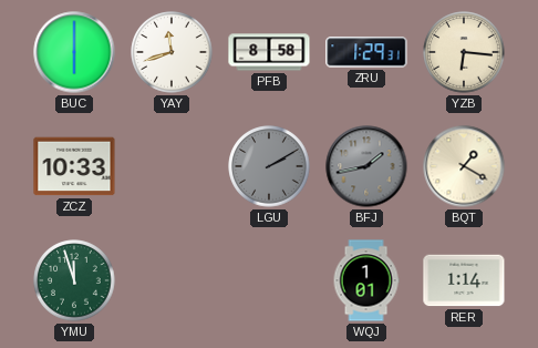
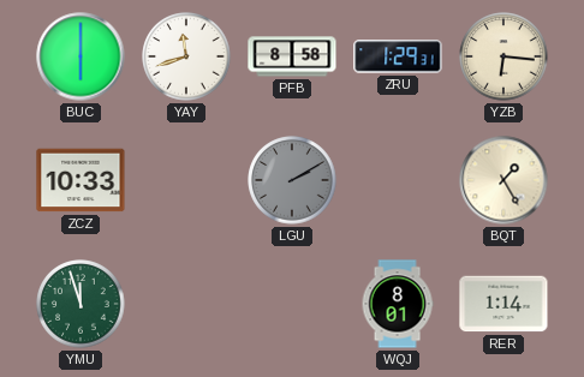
BFJ: 1:43 -> none
BQT: 1:20 -> 1:25
WQJ: 1:01 -> 8:01
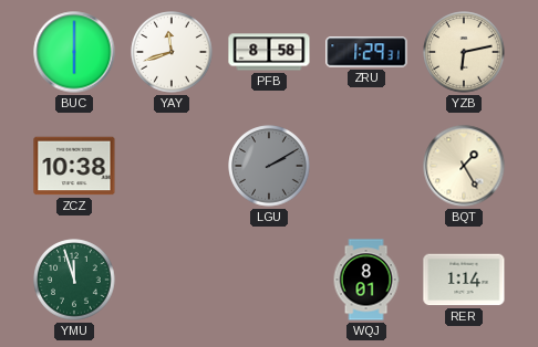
YZB: 6:16 -> 6:13
ZCZ: 10:33 -> 10:38
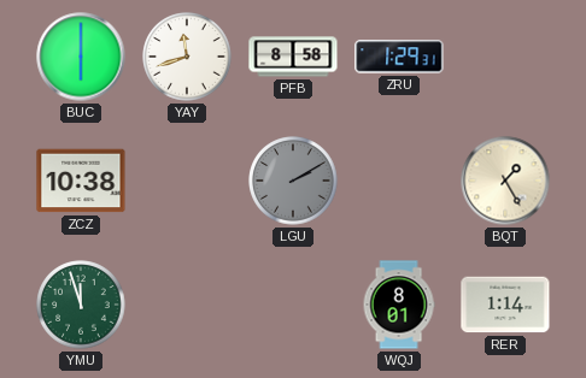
YZB: 6:13 -> none
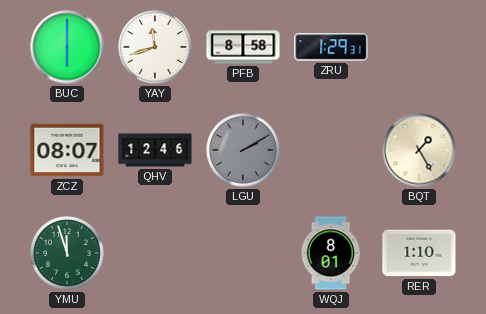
ZCZ: 10:38 -> 08:07
QHV: none -> 12:46
RER: 1:14 -> 1:10
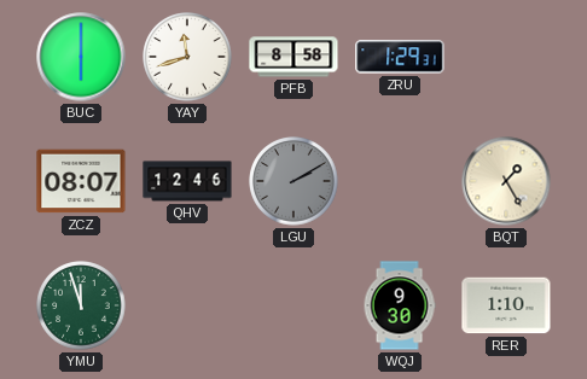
WQJ: 8:01 -> 9:30
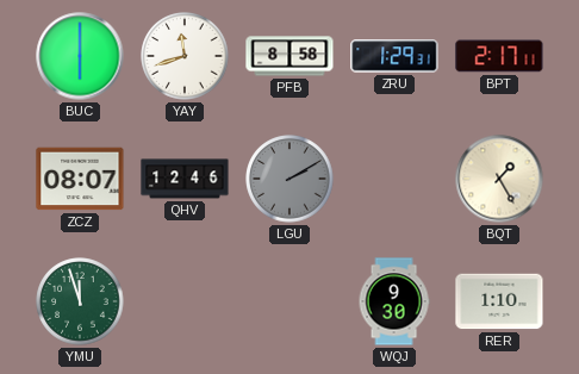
BPT: none -> 2:17
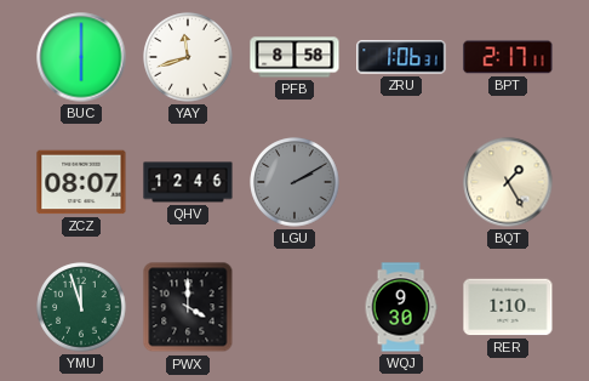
ZRU: 1:29 -> 1:06
PWX: none -> 4:00
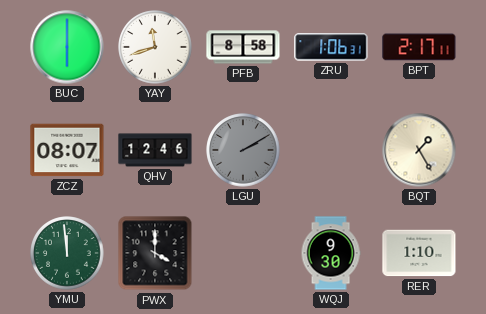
YMU: 11:57 -> 11:59
